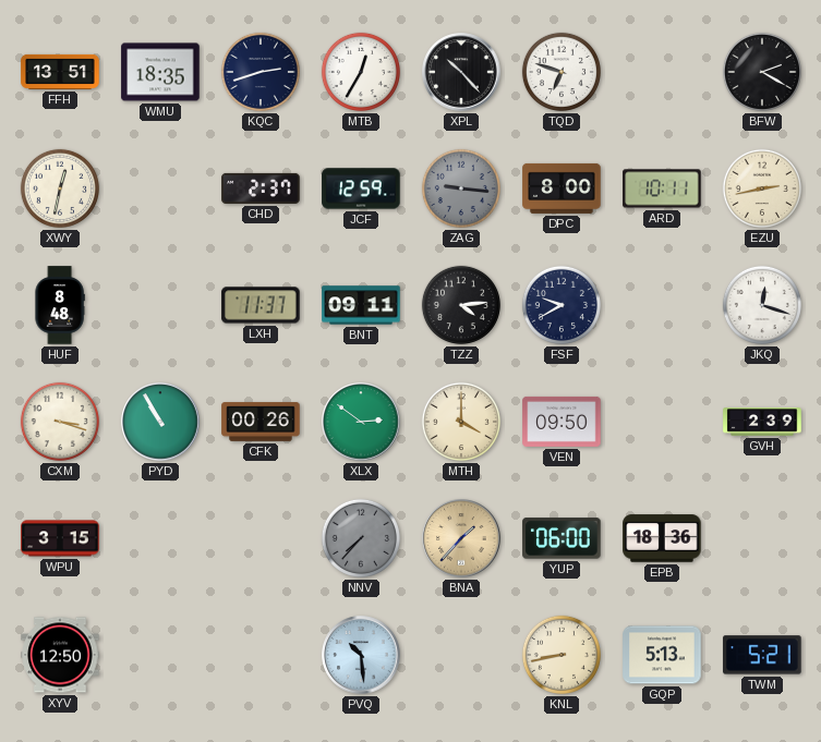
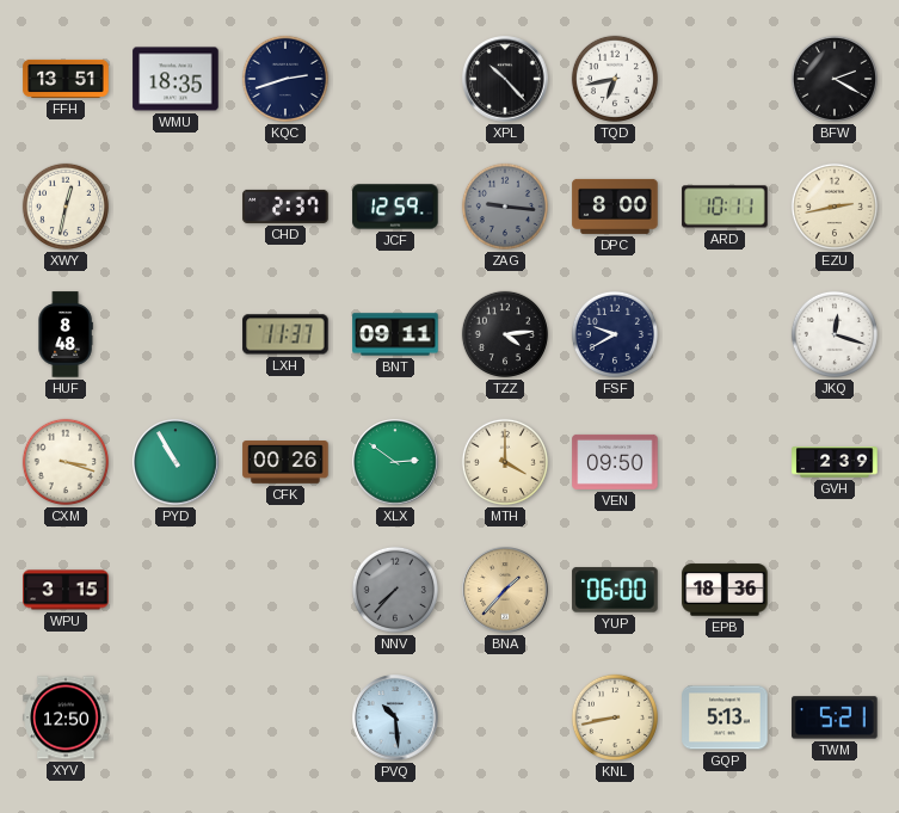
MTB: 12:35 -> none
TQD: 6:48 -> 6:43
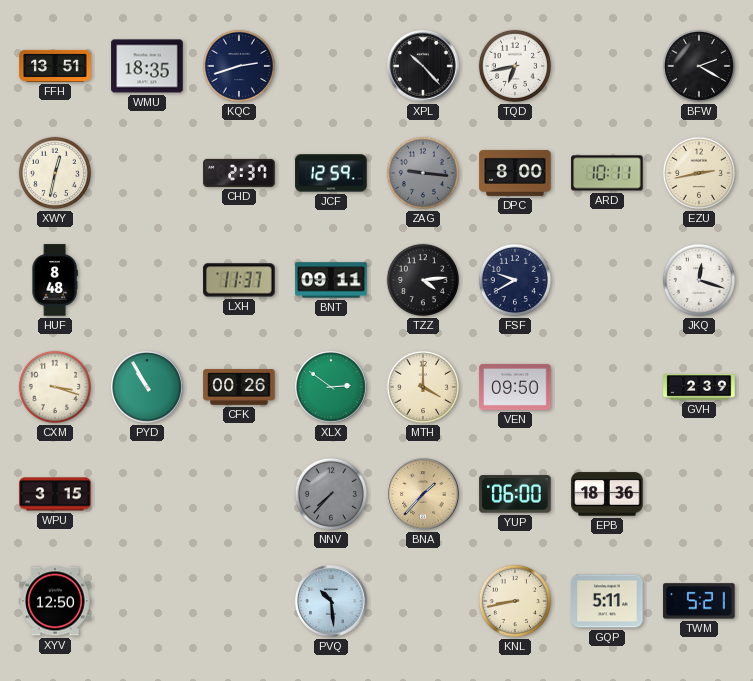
GQP: 5:13 -> 5:11
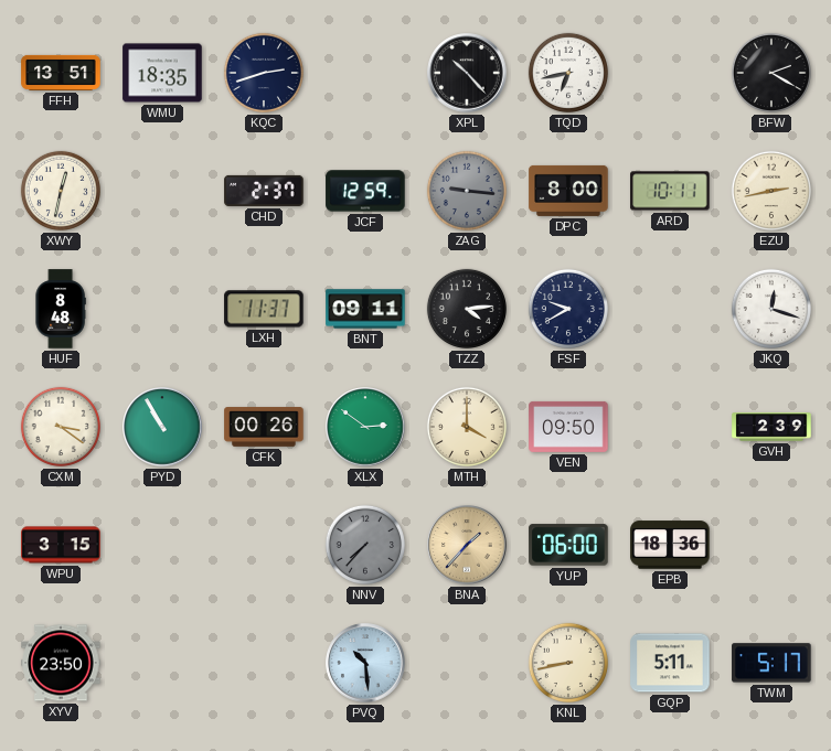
CXM: 3:18 -> 3:21
XYV: 12:50 -> 23:50
TWM: 5:21 -> 5:17
